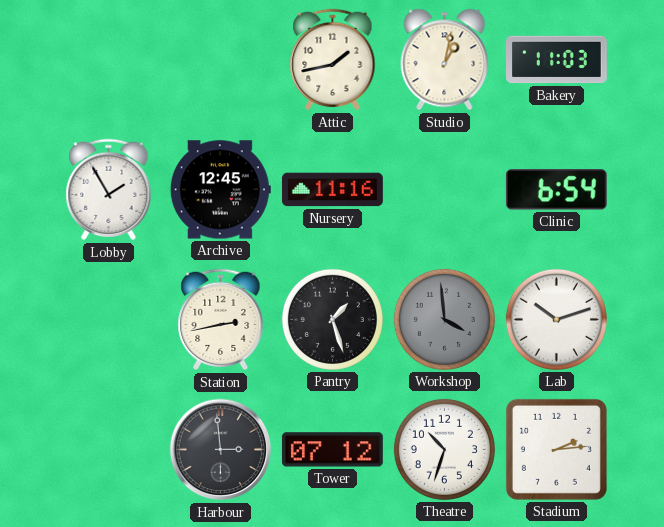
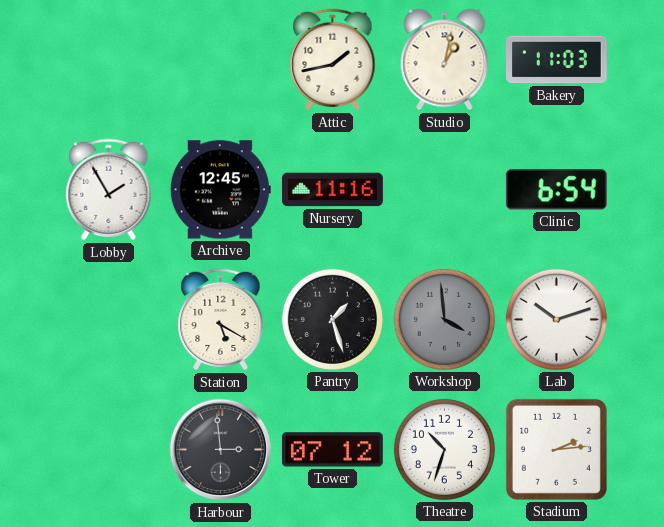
Station: 2:43 -> 5:20
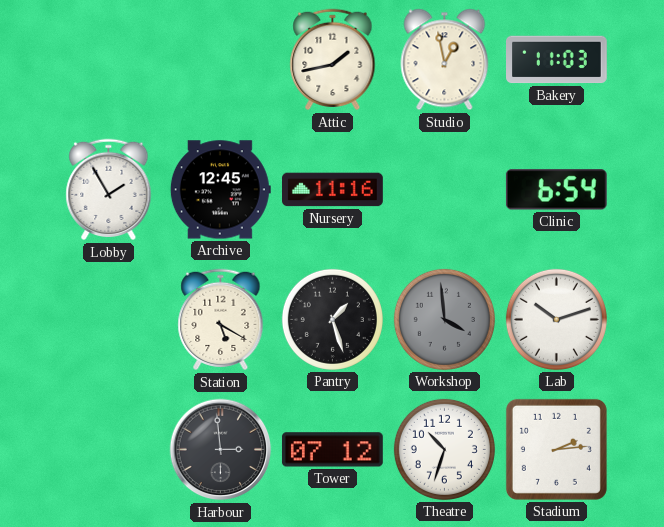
Studio: 1:02 -> 12:58
